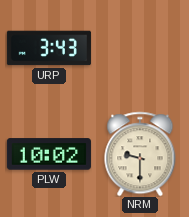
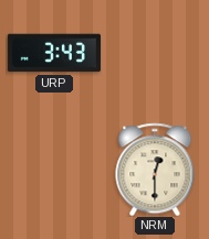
PLW: 10:02 -> none
NRM: 9:30 -> 12:30
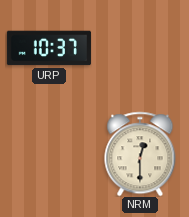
URP: 3:43 -> 10:37
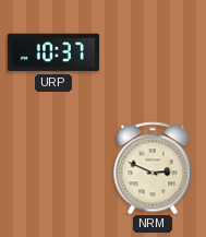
NRM: 12:30 -> 2:49
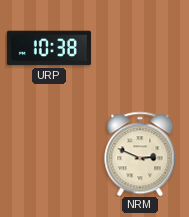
URP: 10:37 -> 10:38
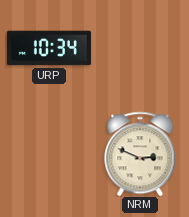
URP: 10:38 -> 10:34
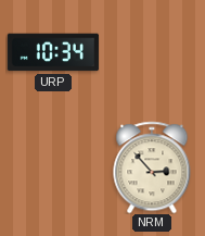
NRM: 2:49 -> 2:53
